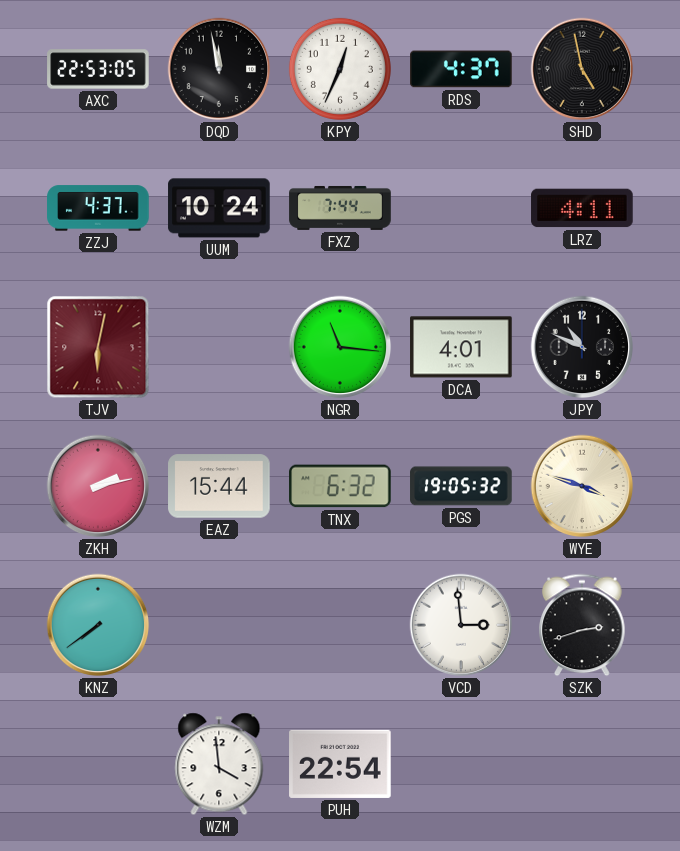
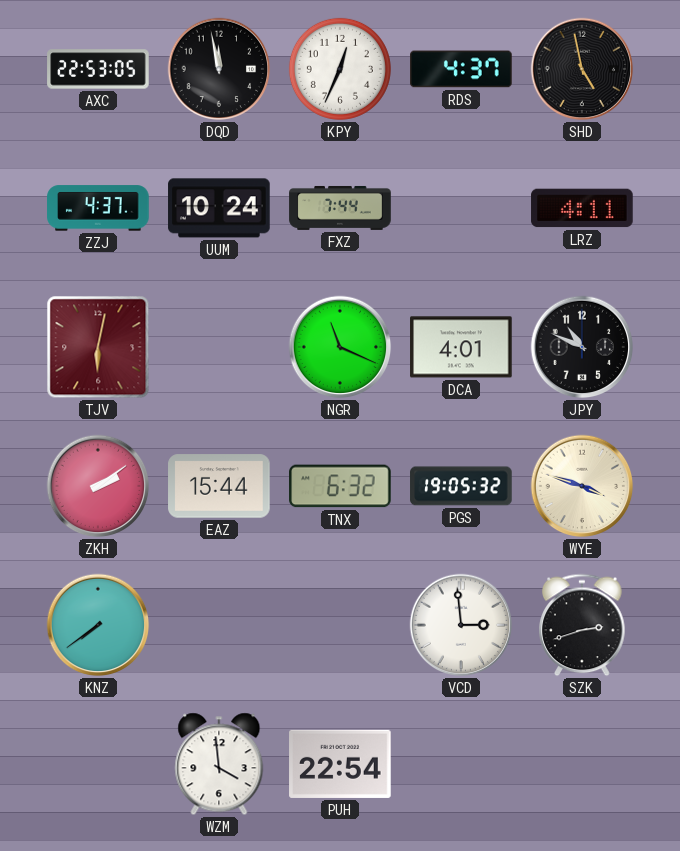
NGR: 11:16 -> 11:19
ZKH: 2:13 -> 2:09
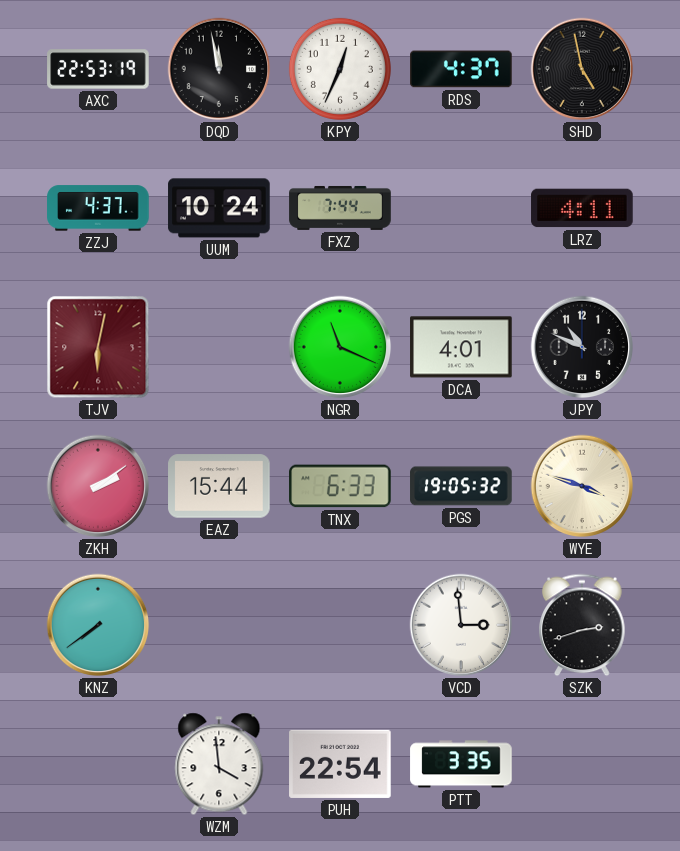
AXC: 22:53:05 -> 22:53:19
TNX: 6:32 -> 6:33
PTT: none -> 3:35
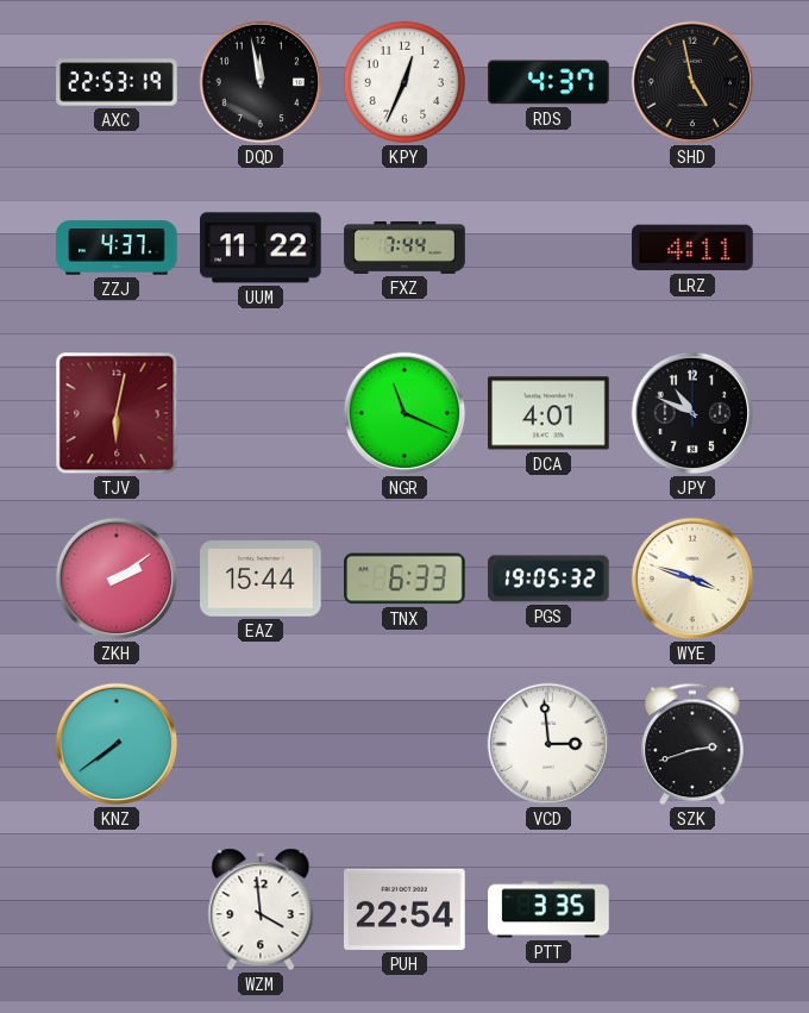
UUM: 10:24 -> 11:22
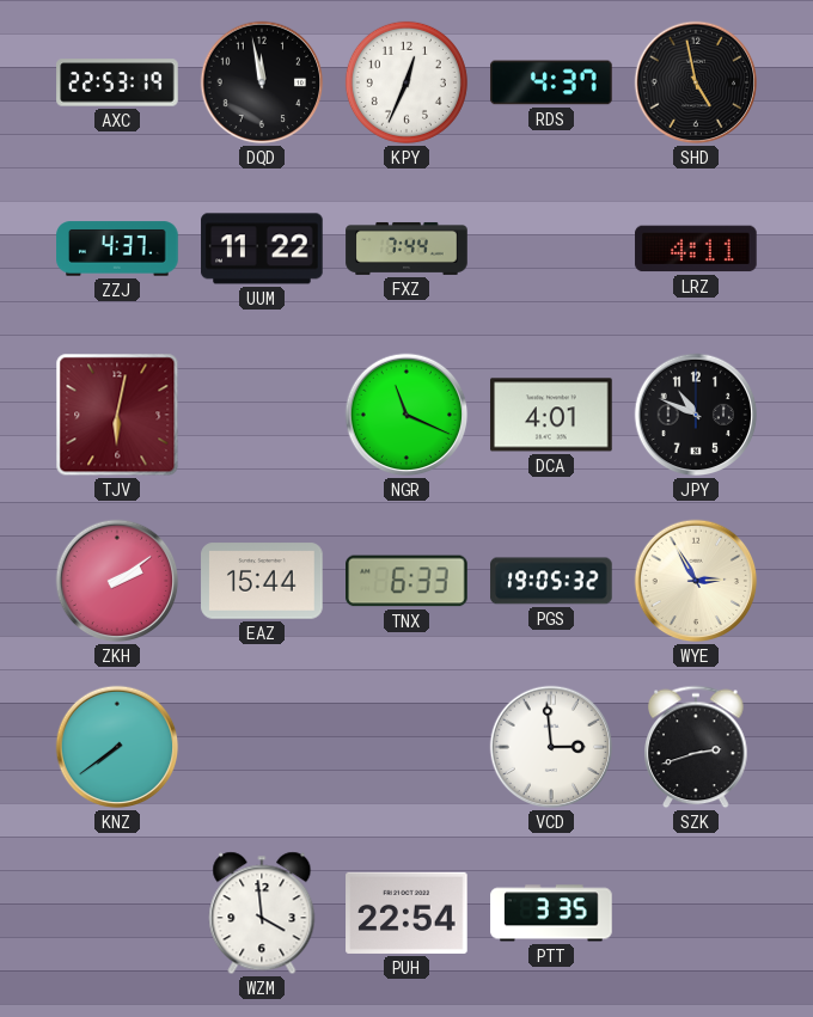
WYE: 3:48 -> 2:55
